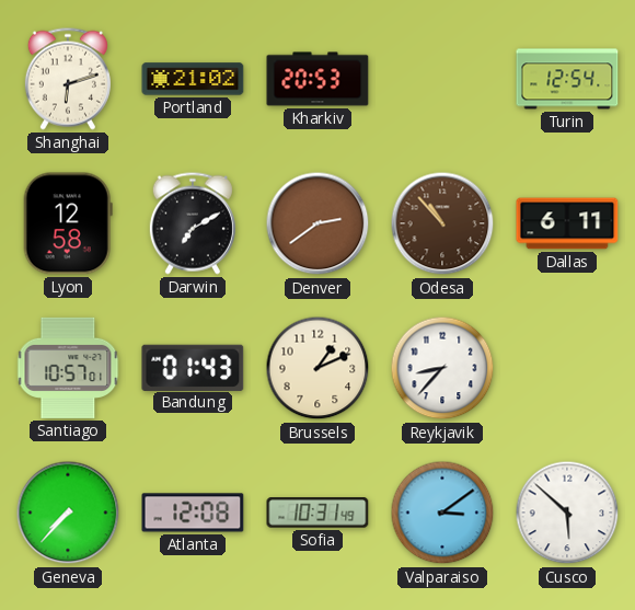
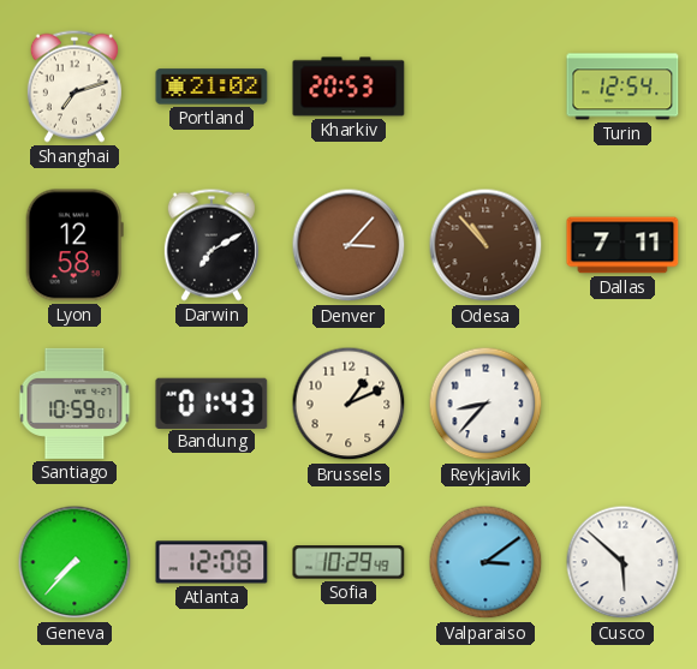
Shanghai: 6:12 -> 7:12
Denver: 2:39 -> 3:07
Dallas: 6:11 -> 7:11
Santiago: 10:57 -> 10:59
Sofia: 10:31 -> 10:29
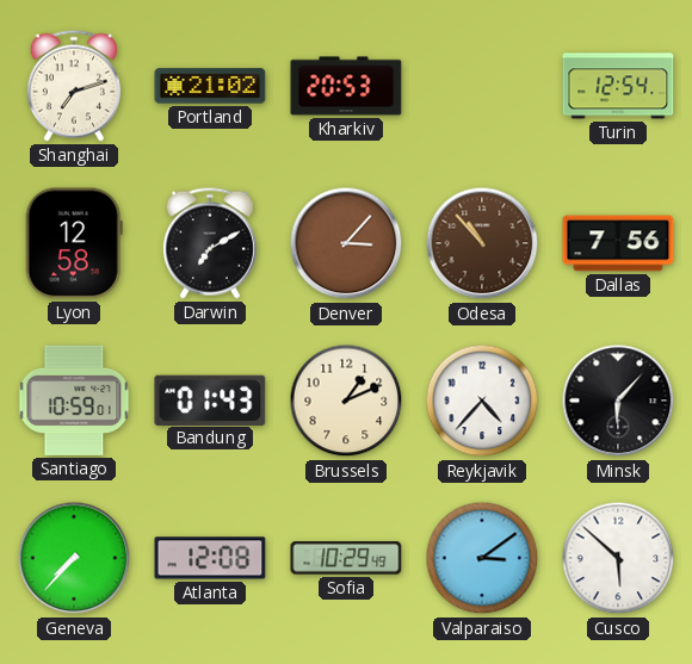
Dallas: 7:11 -> 7:56
Reykjavik: 8:37 -> 4:37
Minsk: none -> 6:07
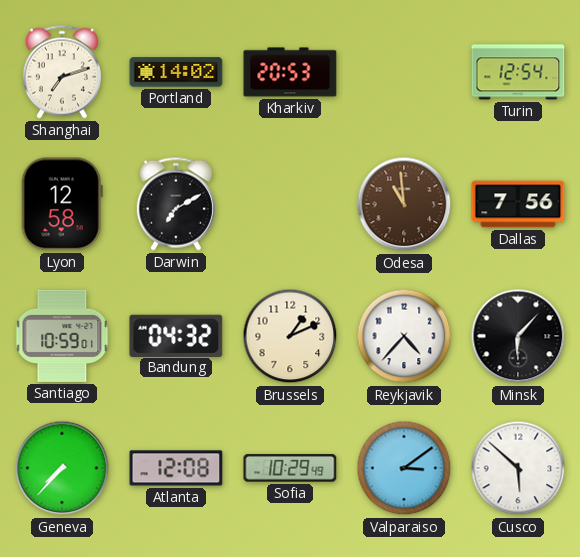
Portland: 21:02 -> 14:02
Denver: 3:07 -> none
Odesa: 10:53 -> 10:59
Bandung: 01:43 -> 04:32
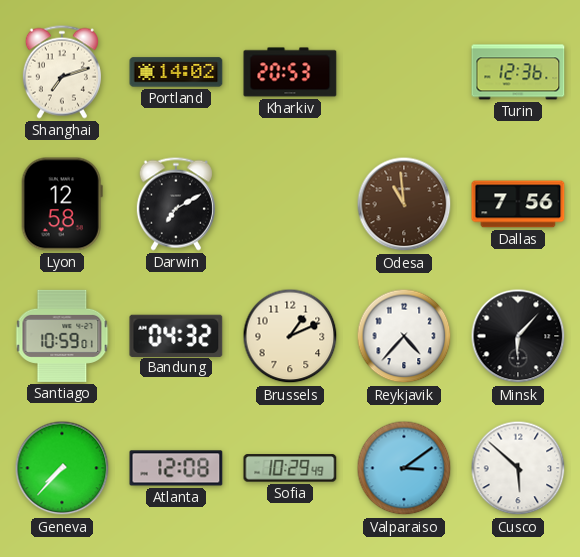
Turin: 12:54 -> 12:36
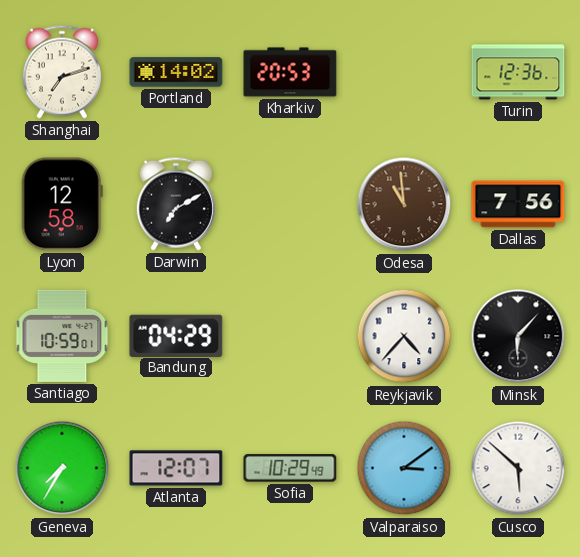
Bandung: 04:32 -> 04:29
Brussels: 1:11 -> none
Geneva: 7:37 -> 7:35
Atlanta: 12:08 -> 12:07
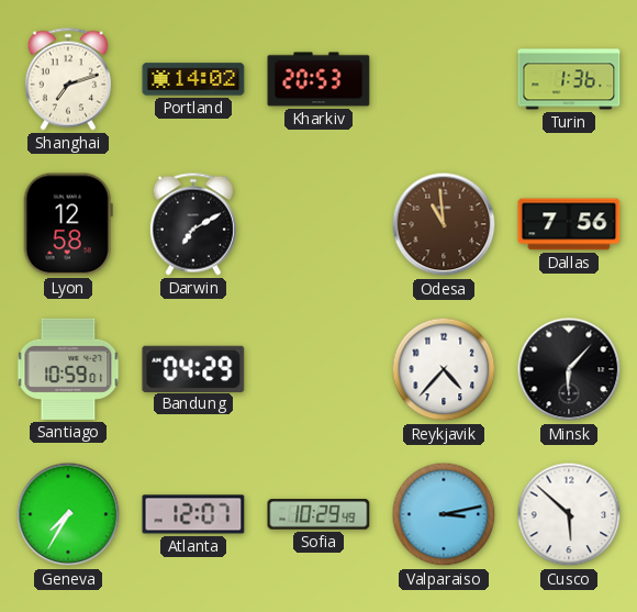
Turin: 12:36 -> 1:36
Valparaiso: 3:09 -> 3:13
